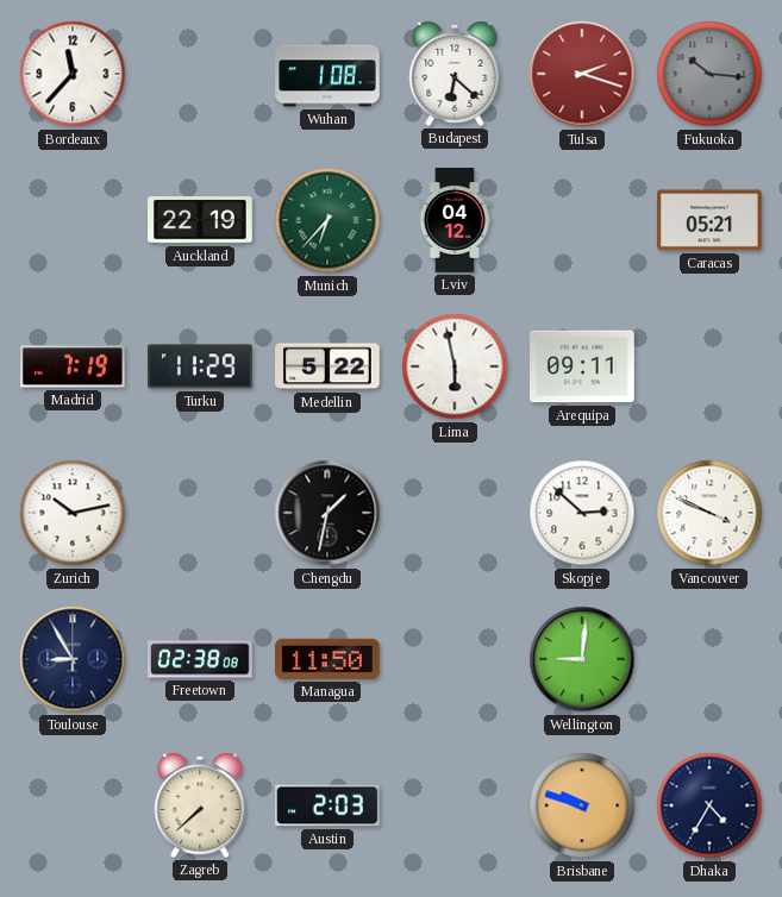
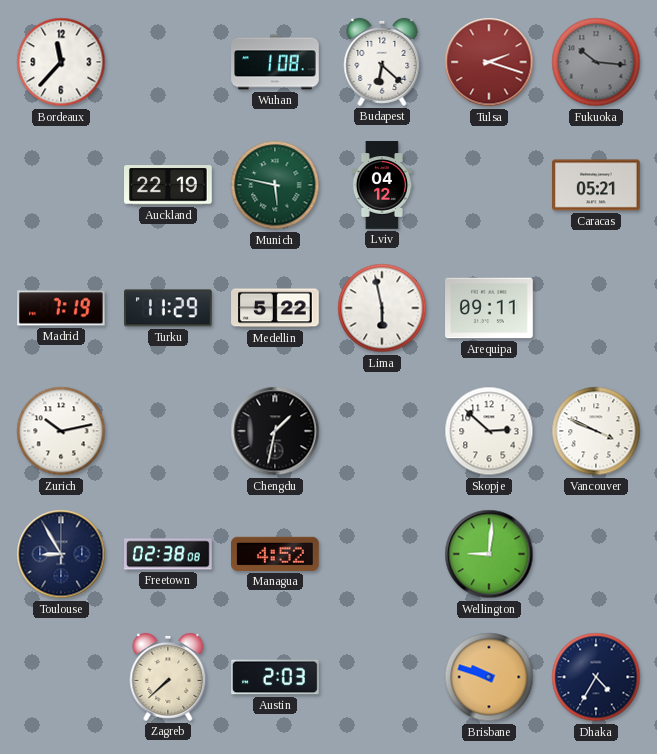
Munich: 6:37 -> 5:47
Managua: 11:50 -> 4:52
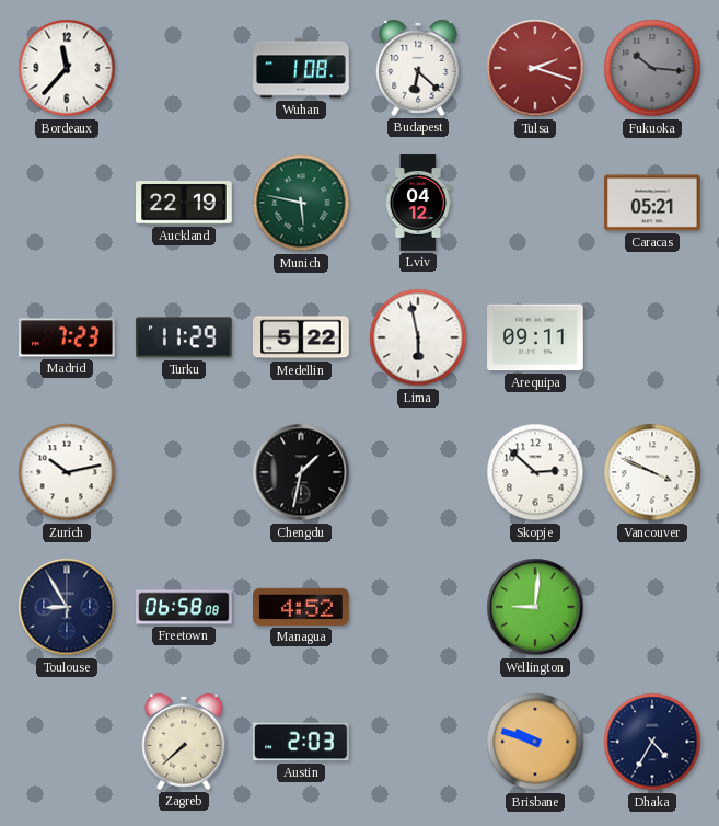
Madrid: 7:19 -> 7:23
Freetown: 02:38 -> 06:58
